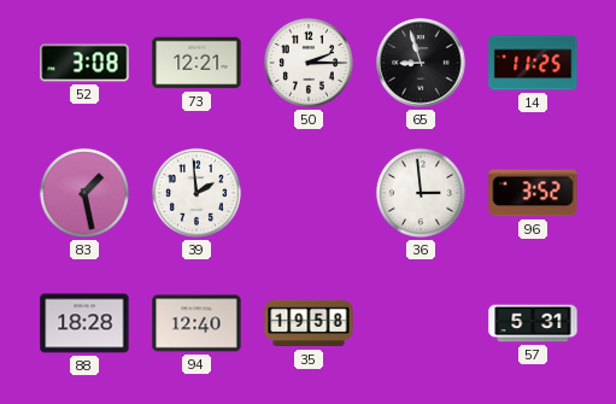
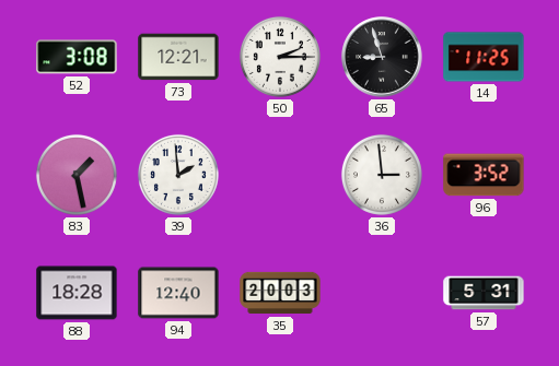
35: 19:58 -> 20:03
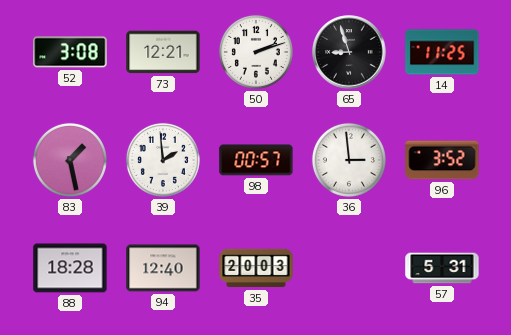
50: 2:15 -> 2:12
98: none -> 00:57
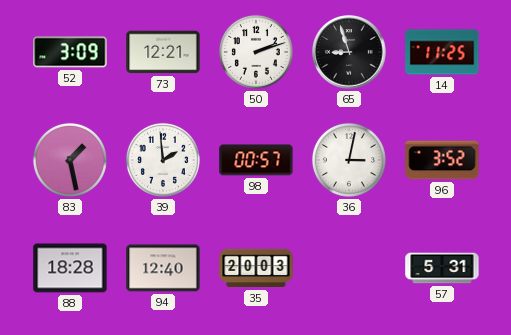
52: 3:08 -> 3:09
36: 2:59 -> 3:02
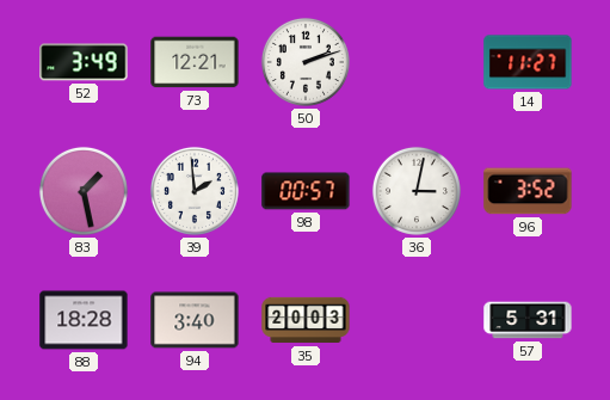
52: 3:09 -> 3:49
65: 8:57 -> none
14: 11:25 -> 11:27
94: 12:40 -> 3:40
